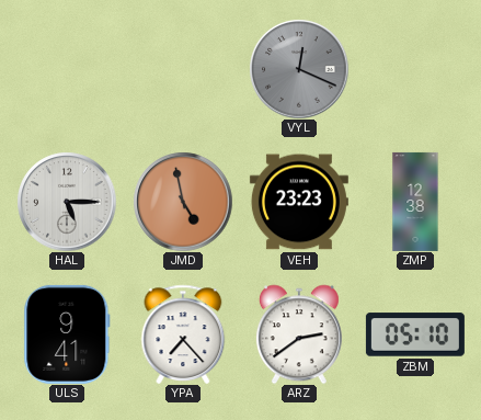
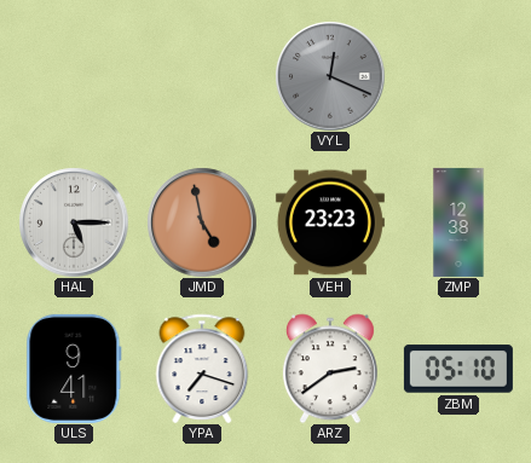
YPA: 7:23 -> 7:18
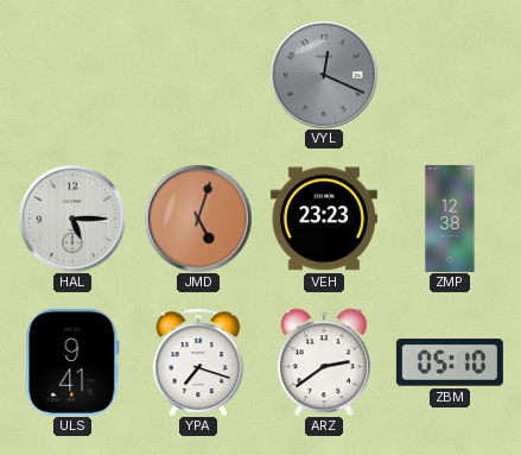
JMD: 4:58 -> 5:03
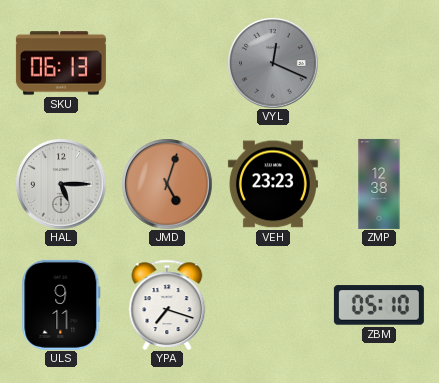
SKU: none -> 06:13
ULS: 9:41 -> 9:11
ARZ: 2:39 -> none
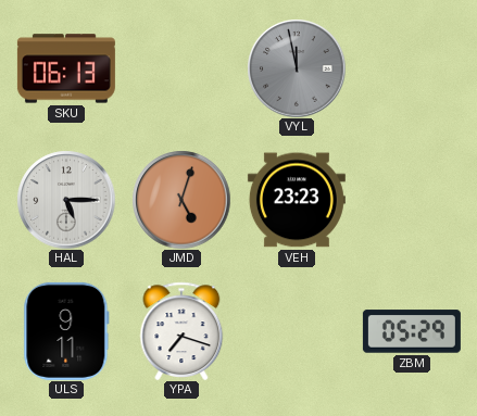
VYL: 12:19 -> 11:58
ZMP: 12:38 -> none
ZBM: 05:10 -> 05:29
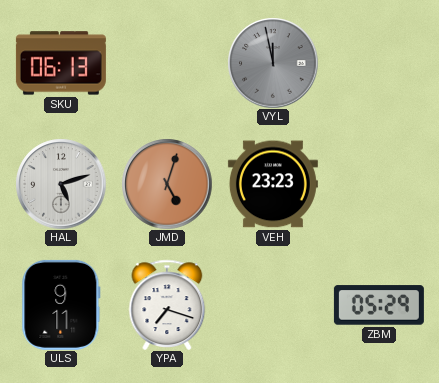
HAL: 5:15 -> 5:12
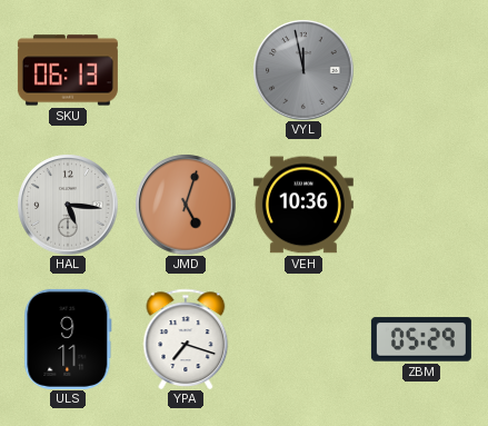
HAL: 5:12 -> 5:16
VEH: 23:23 -> 10:36
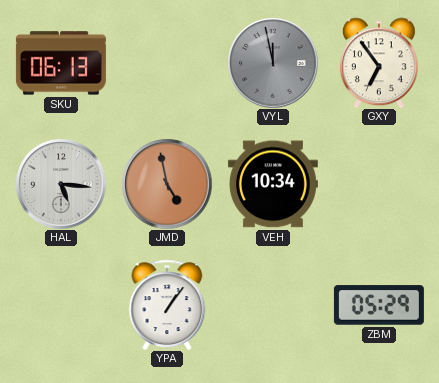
GXY: none -> 6:54
JMD: 5:03 -> 4:58
VEH: 10:36 -> 10:34
ULS: 9:11 -> none
YPA: 7:18 -> 1:06
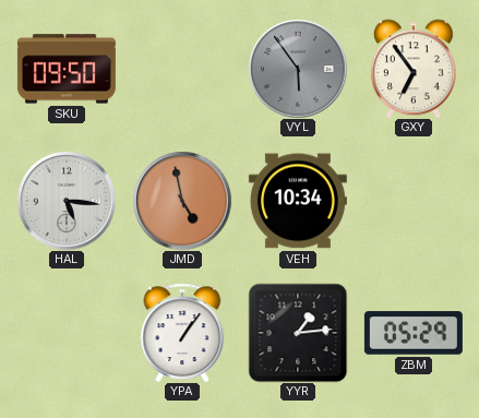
SKU: 06:13 -> 09:50
VYL: 11:58 -> 5:54
YYR: none -> 1:14
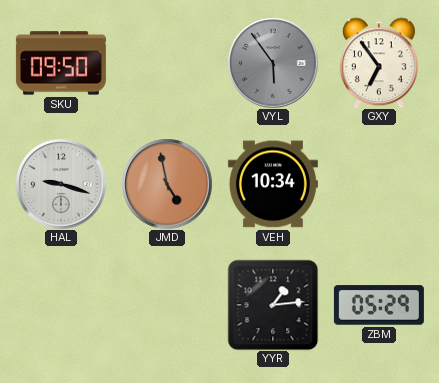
HAL: 5:16 -> 9:18
YPA: 1:06 -> none
